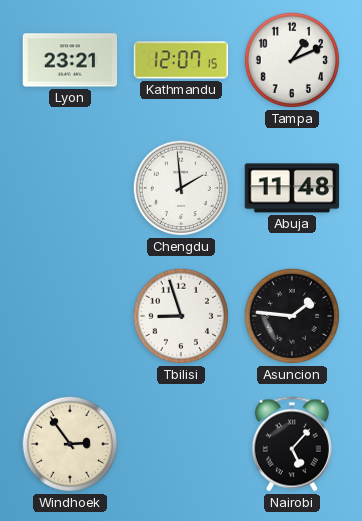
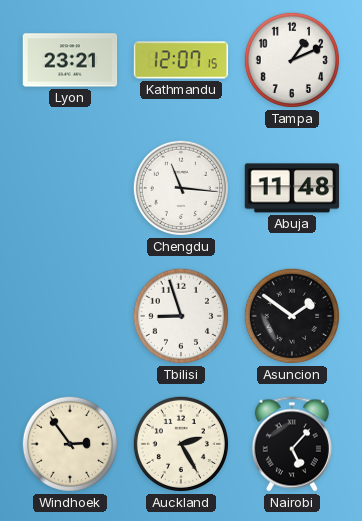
Chengdu: 1:59 -> 11:16
Asuncion: 1:46 -> 1:51
Auckland: none -> 2:25
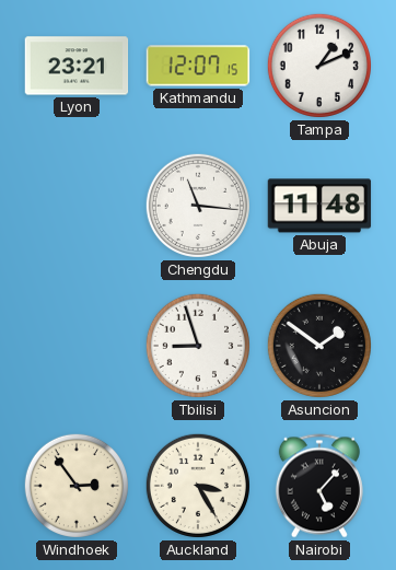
Auckland: 2:25 -> 3:25
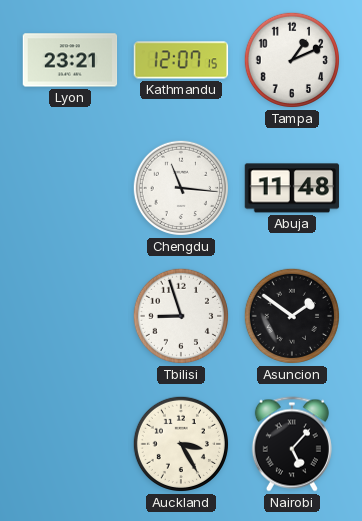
Windhoek: 2:54 -> none
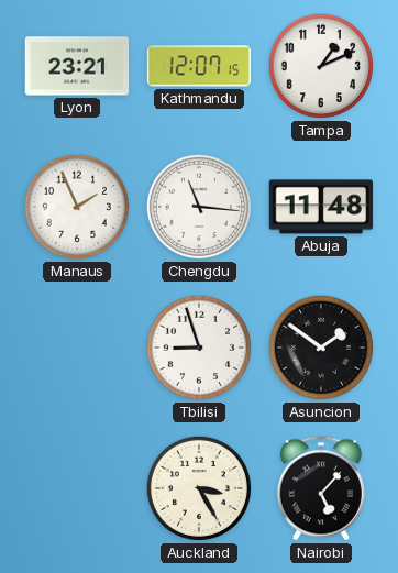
Manaus: none -> 1:56
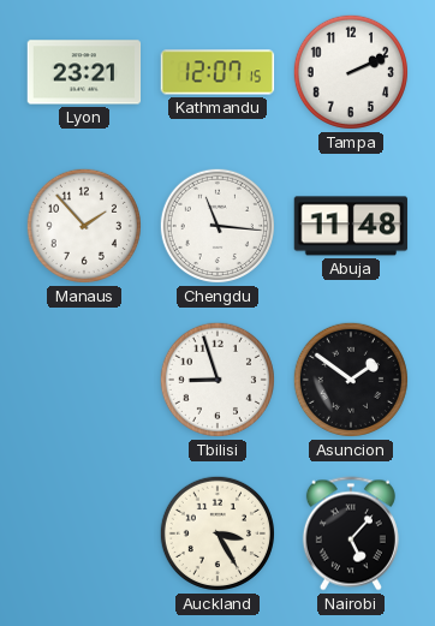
Tampa: 1:11 -> 2:11
Manaus: 1:56 -> 1:53
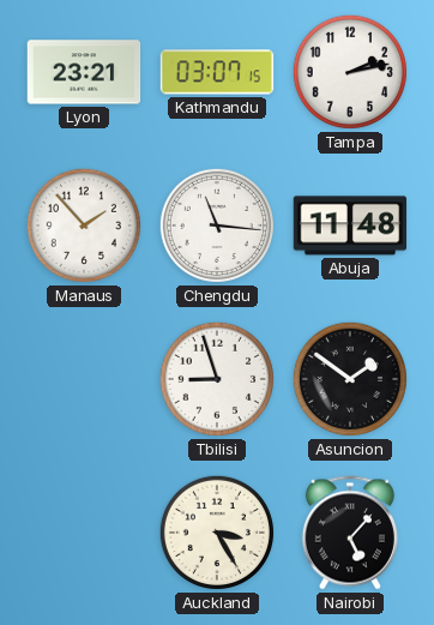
Kathmandu: 12:07 -> 03:07
Tampa: 2:11 -> 2:13
